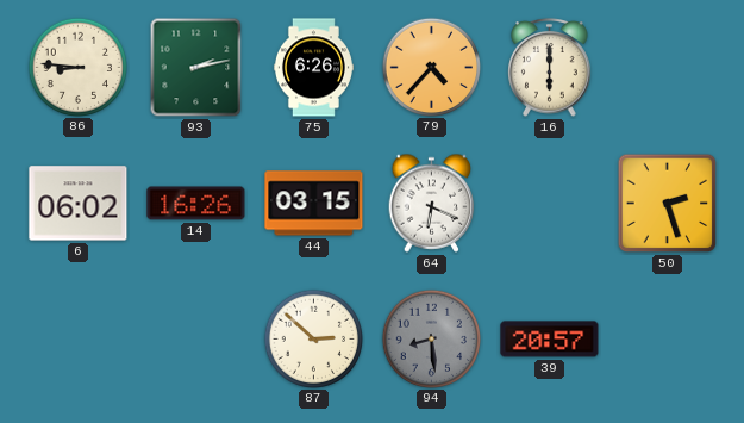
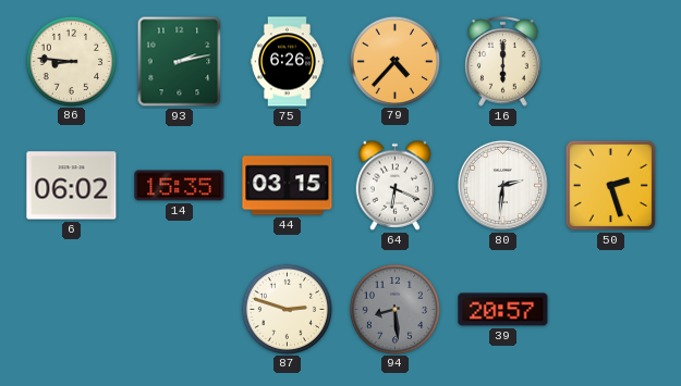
14: 16:26 -> 15:35
80: none -> 2:31
87: 2:52 -> 2:48
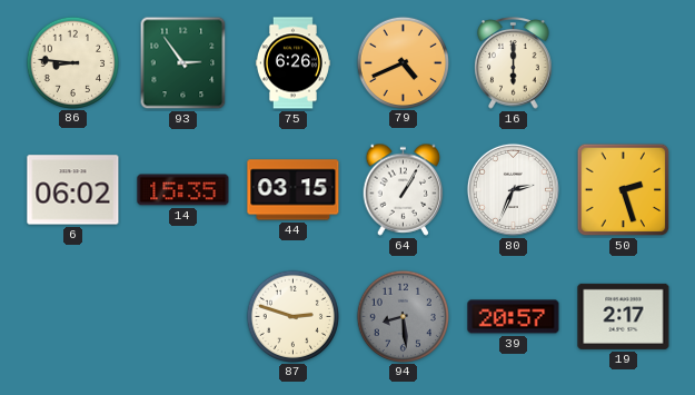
93: 2:13 -> 2:54
79: 4:37 -> 4:41
64: 6:19 -> 1:05
80: 2:31 -> 2:34
19: none -> 2:17
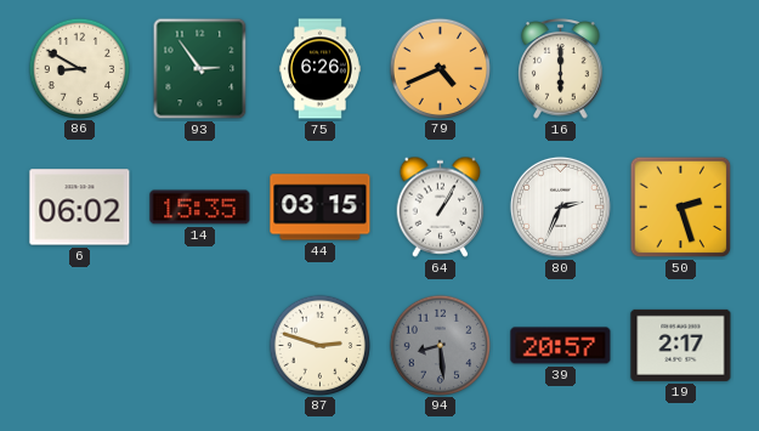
86: 8:46 -> 8:50
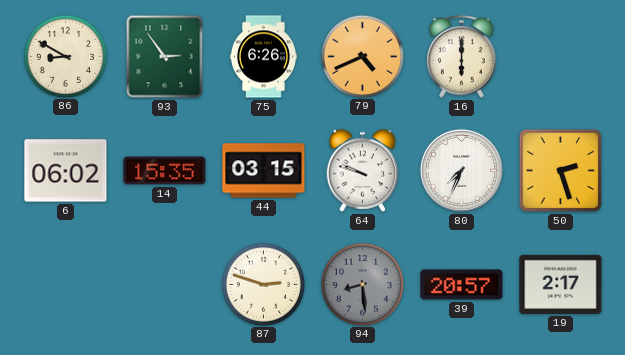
64: 1:05 -> 9:48
80: 2:34 -> 7:34
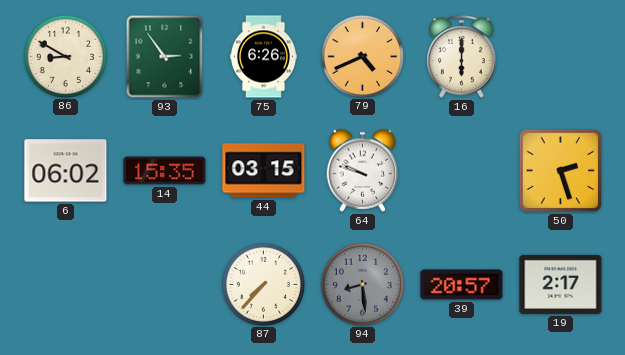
80: 7:34 -> none
87: 2:48 -> 7:37
